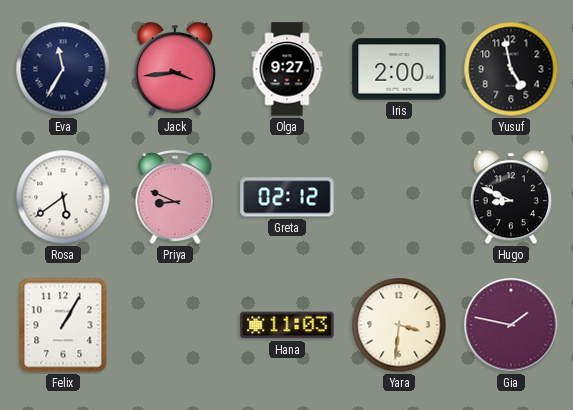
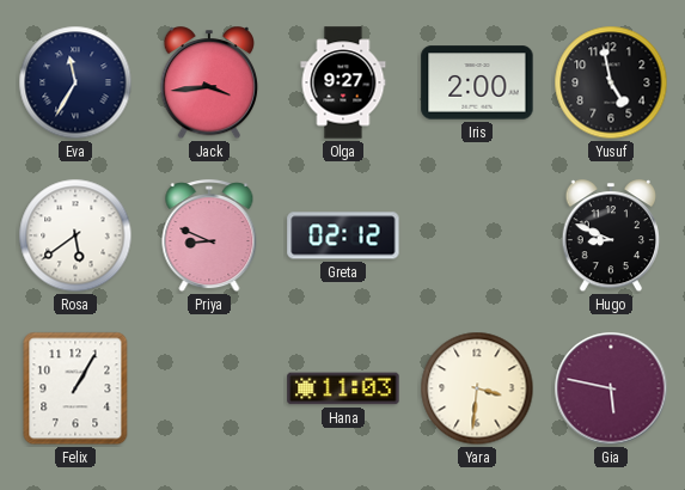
Gia: 1:47 -> 5:47
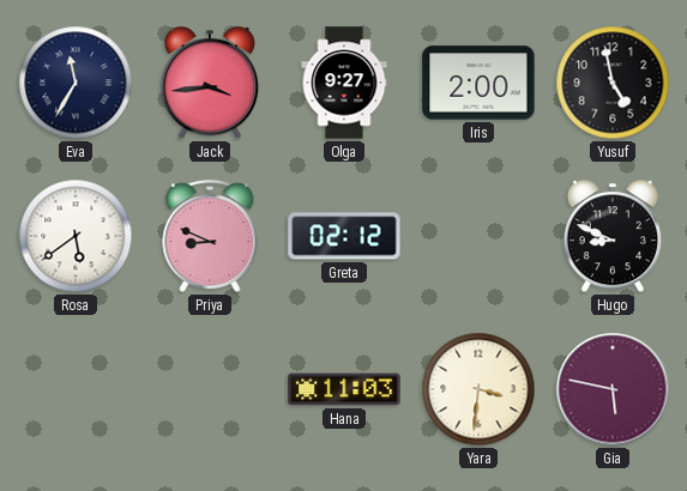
Felix: 1:05 -> none
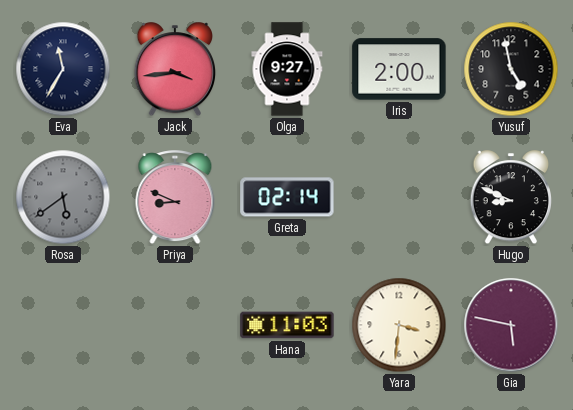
Rosa dial: white -> grey
Greta: 02:12 -> 02:14
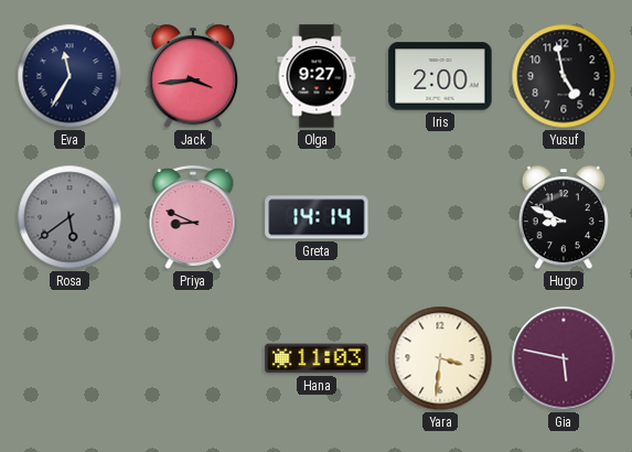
Greta: 02:14 -> 14:14
